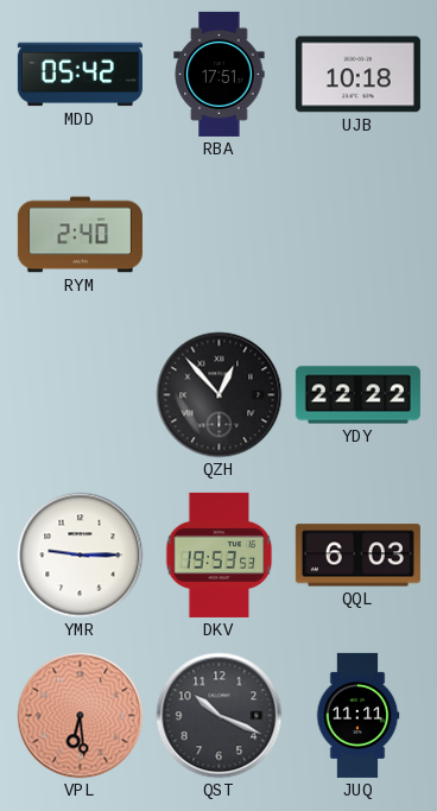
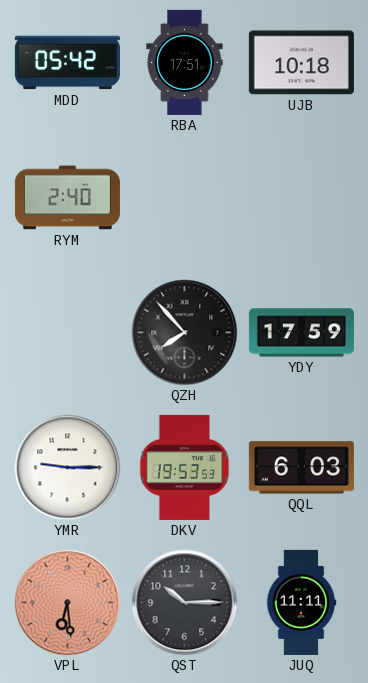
QZH: 12:53 -> 7:53
YDY: 22:22 -> 17:59
QST: 10:19 -> 10:15
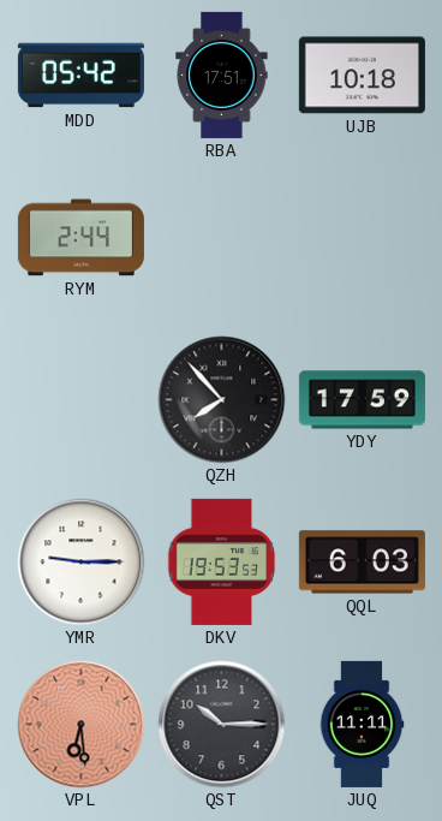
RYM: 2:40 -> 2:44
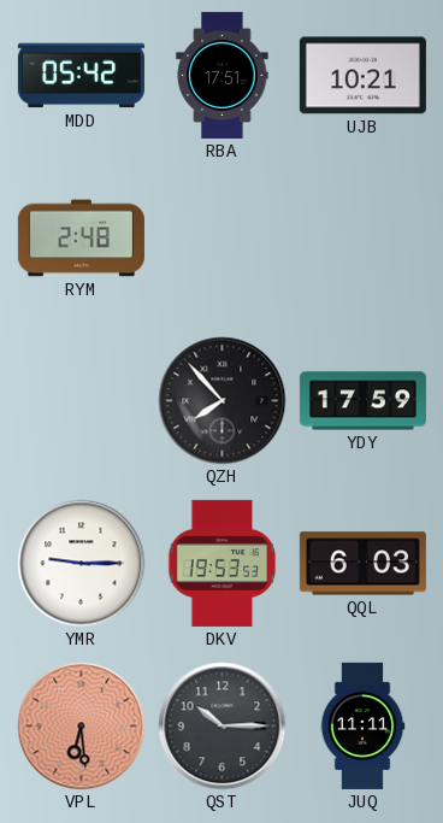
UJB: 10:18 -> 10:21
RYM: 2:44 -> 2:48
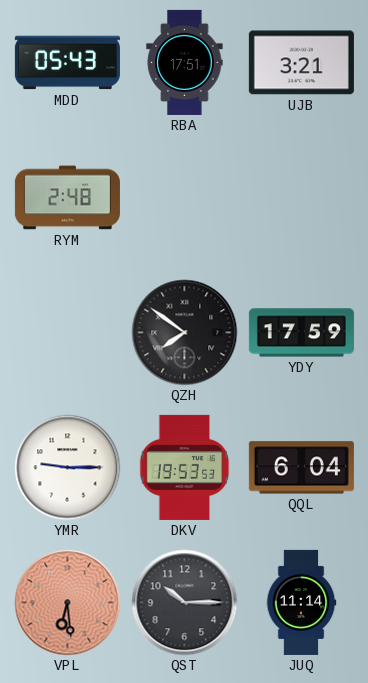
MDD: 05:42 -> 05:43
UJB: 10:21 -> 3:21
QZH: 7:53 -> 7:51
QQL: 6:03 -> 6:04
JUQ: 11:11 -> 11:14
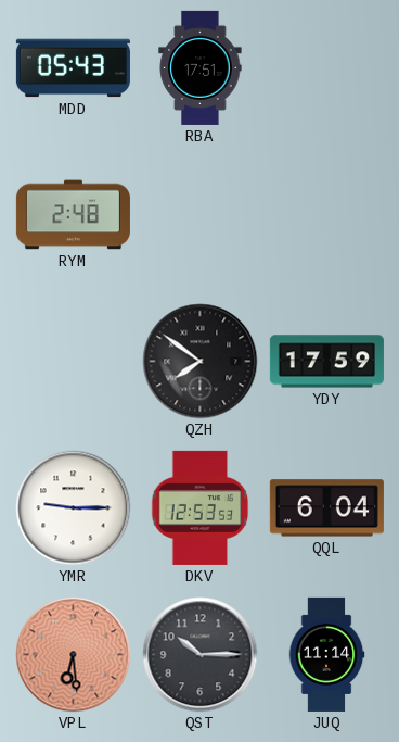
UJB: 3:21 -> none
DKV: 19:53 -> 12:53
